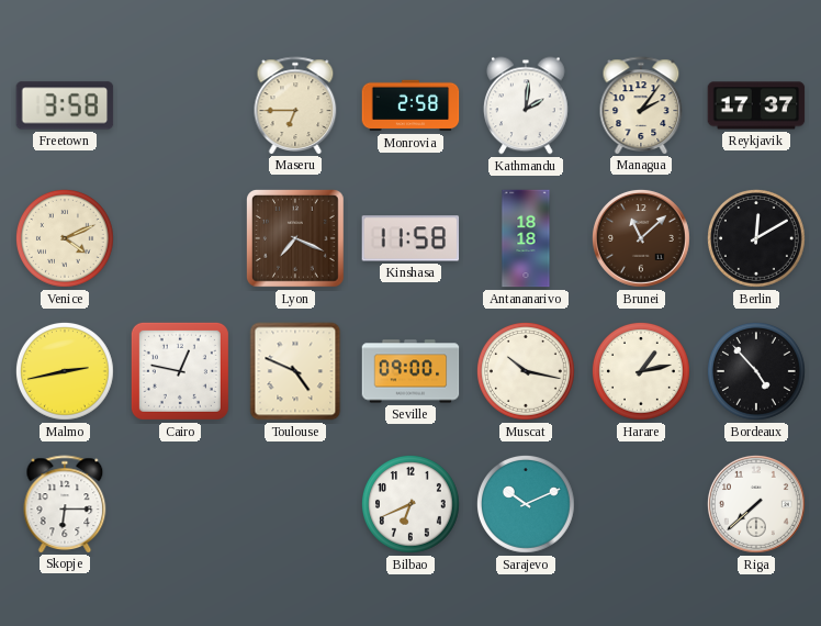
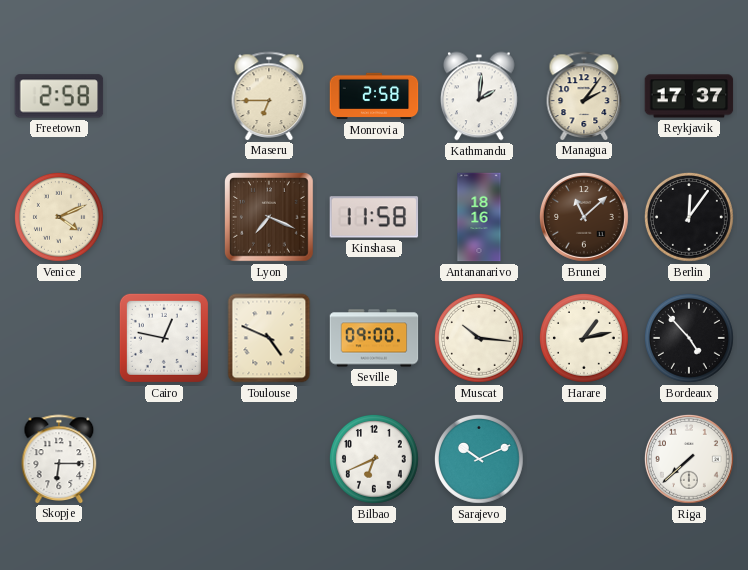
Freetown: 3:58 -> 2:58
Antananarivo: 18:18 -> 18:16
Berlin: 12:10 -> 12:06
Malmo: 2:43 -> none
Muscat: 10:17 -> 10:16
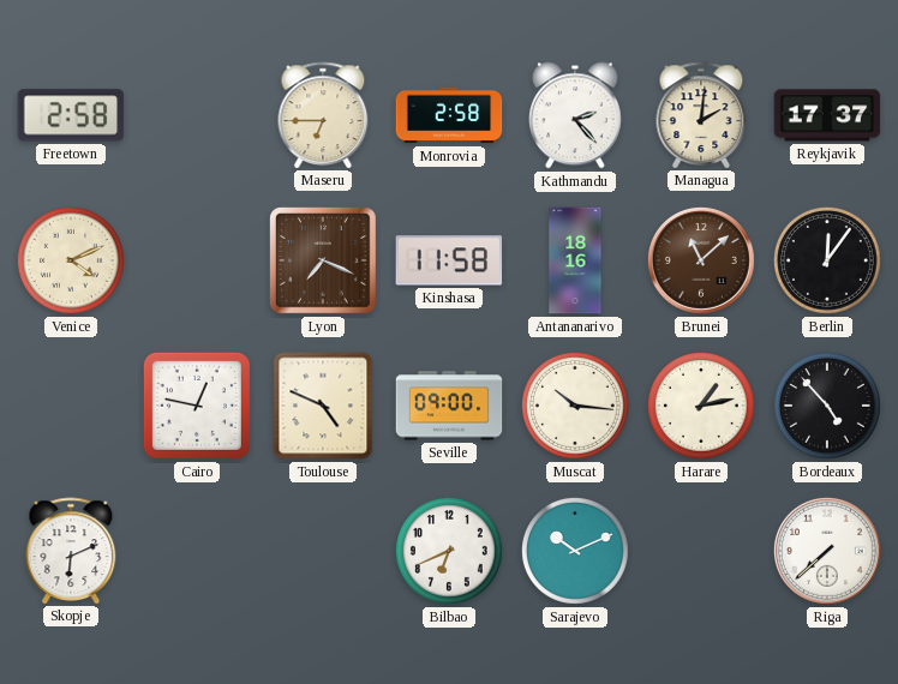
Kathmandu: 2:01 -> 2:23
Managua: 2:06 -> 2:01
Skopje: 6:15 -> 6:11
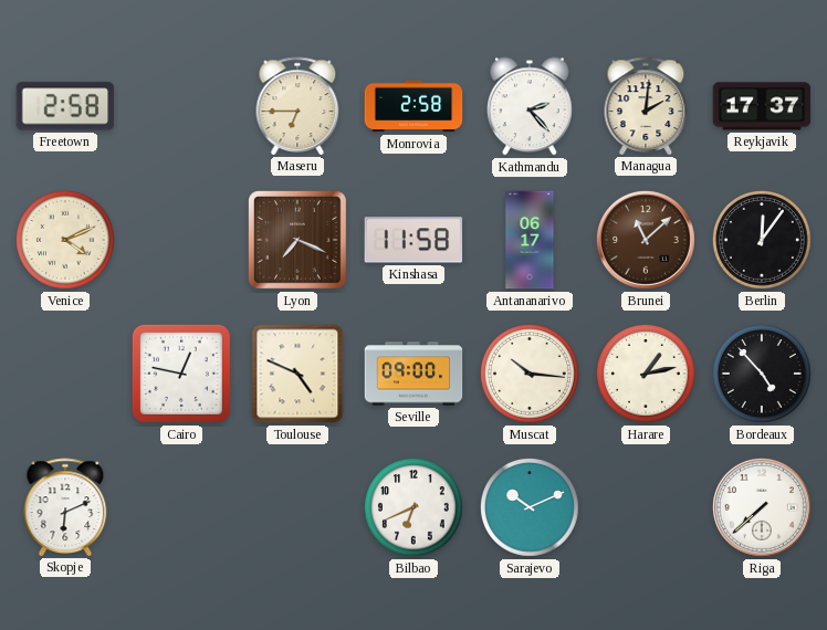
Antananarivo: 18:16 -> 06:17
